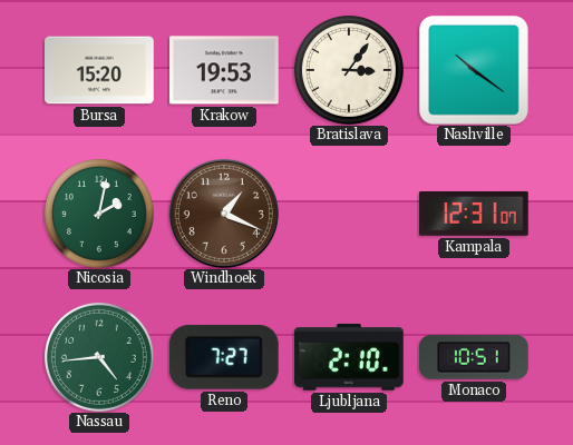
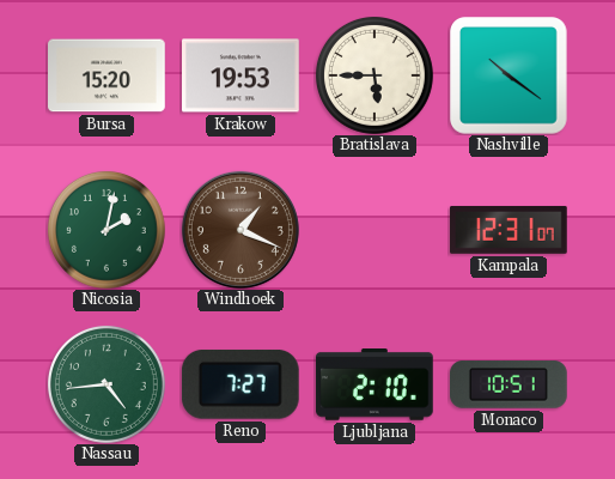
Bratislava: 3:06 -> 5:45
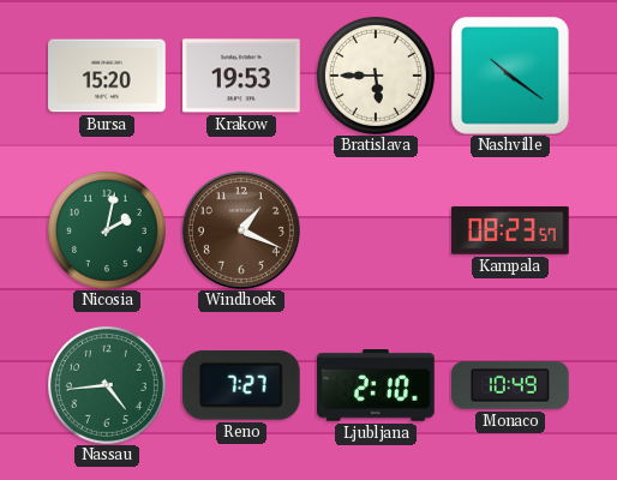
Kampala: 12:31 -> 08:23
Monaco: 10:51 -> 10:49
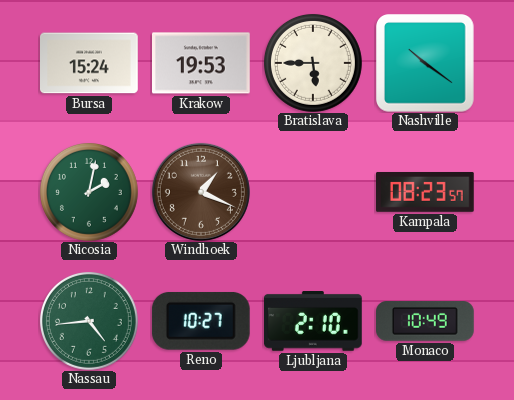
Bursa: 15:20 -> 15:24
Reno: 7:27 -> 10:27
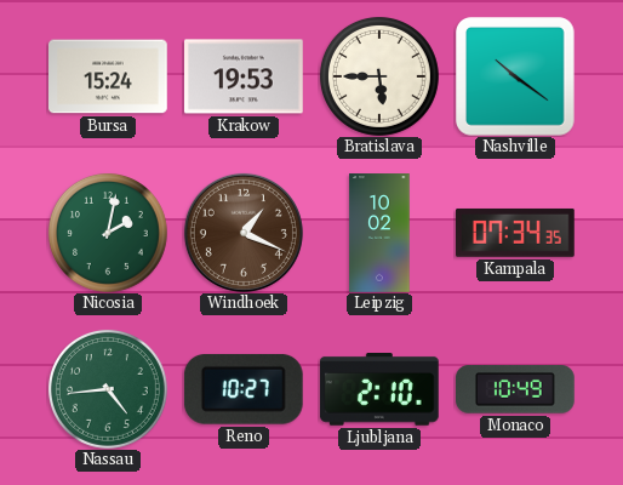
Leipzig: none -> 10:02
Kampala: 08:23 -> 07:34
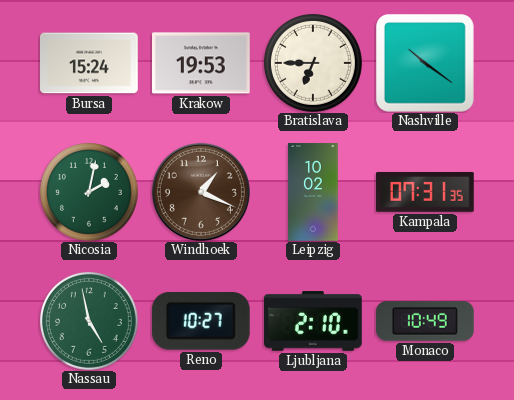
Bratislava: 5:45 -> 6:45
Kampala: 07:34 -> 07:31
Nassau: 4:44 -> 4:58
